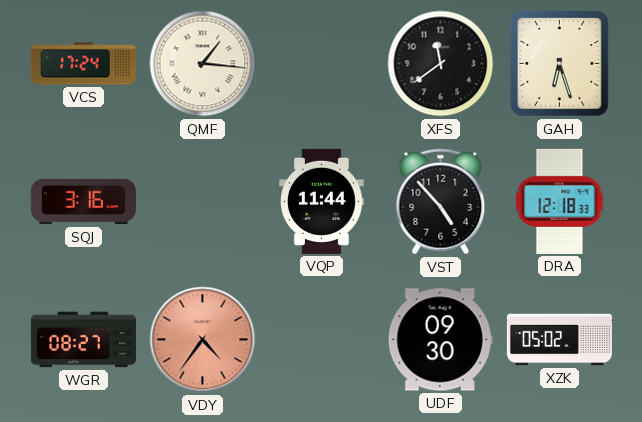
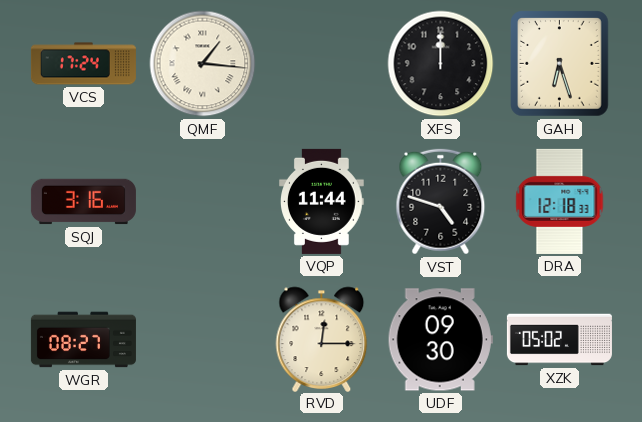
XFS: 11:39 -> 12:00
VST: 4:53 -> 4:48
VDY: 4:36 -> none
RVD: none -> 12:15
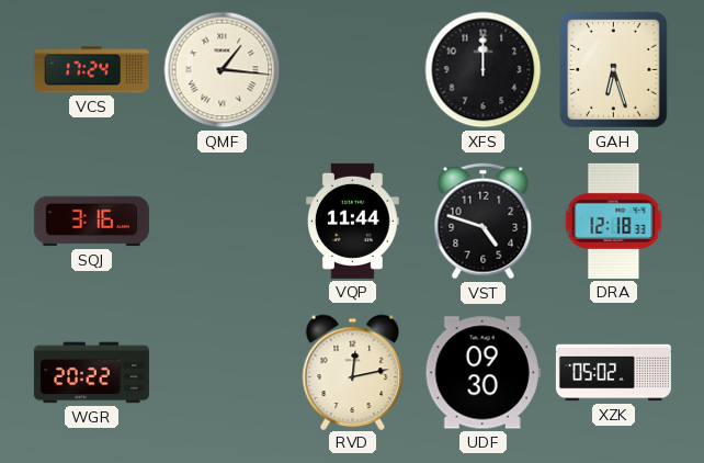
WGR: 08:27 -> 20:22
RVD: 12:15 -> 12:13
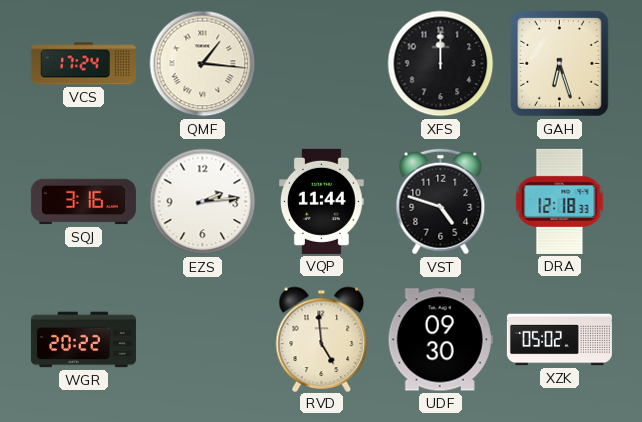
EZS: none -> 2:14
RVD: 12:13 -> 4:59
